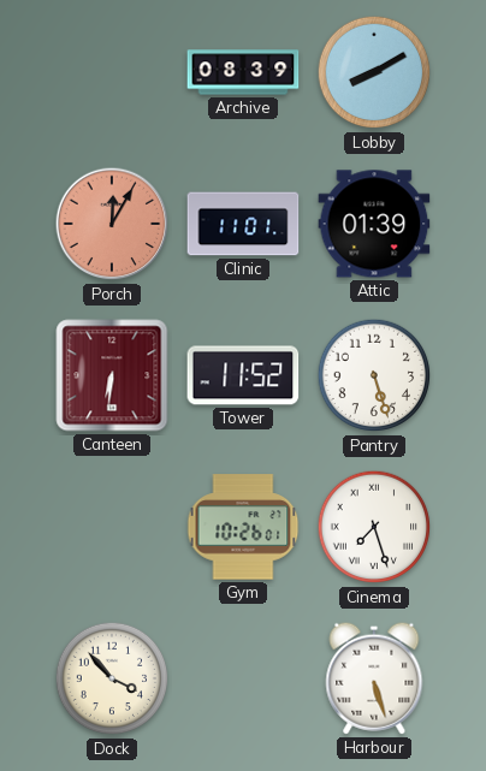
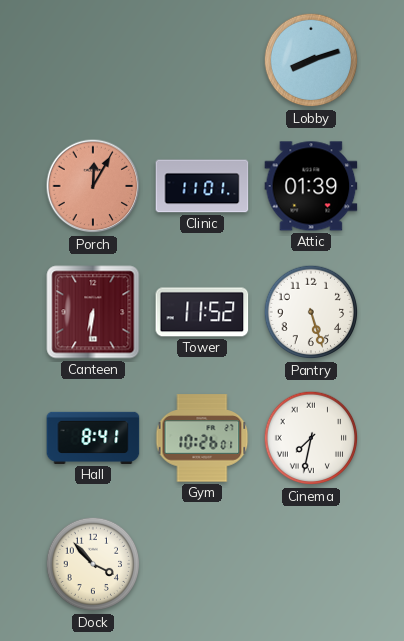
Archive: 08:39 -> none
Lobby: 8:10 -> 8:12
Hall: none -> 8:41
Cinema: 7:27 -> 7:32
Harbour: 5:27 -> none
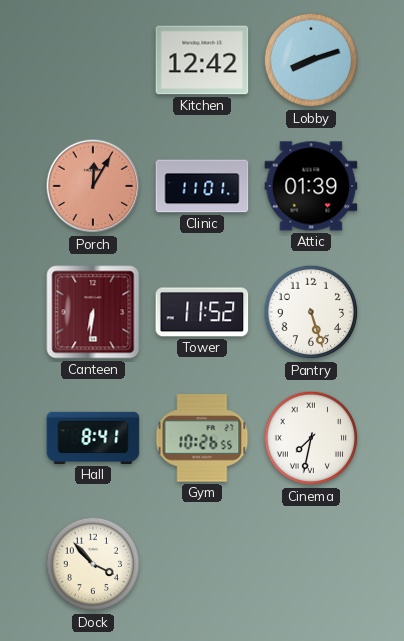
Kitchen: none -> 12:42
Gym: 10:26:01 -> 10:26:55
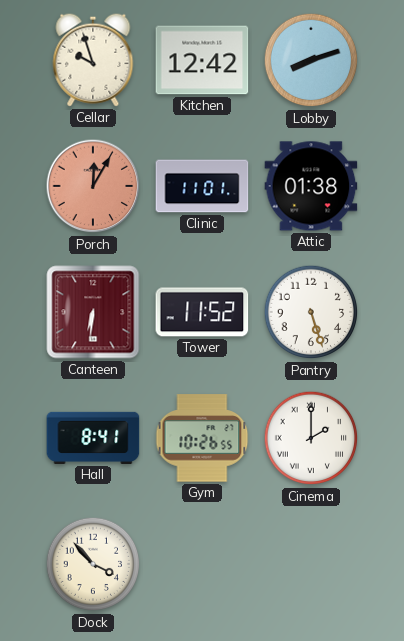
Cellar: none -> 9:57
Attic: 01:39 -> 01:38
Cinema: 7:32 -> 2:00
